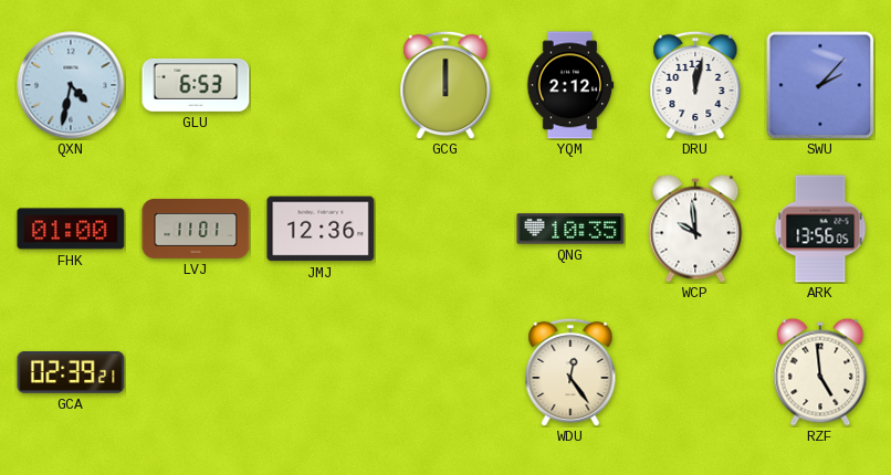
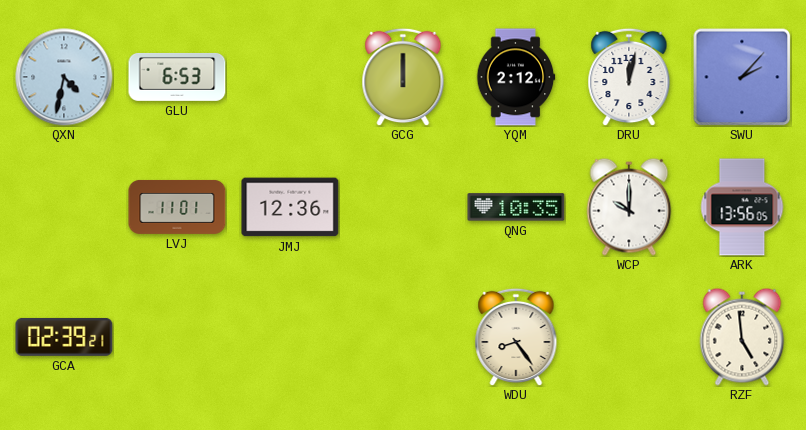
FHK: 01:00 -> none
WCP: 9:59 -> 10:00
WDU: 12:24 -> 8:24
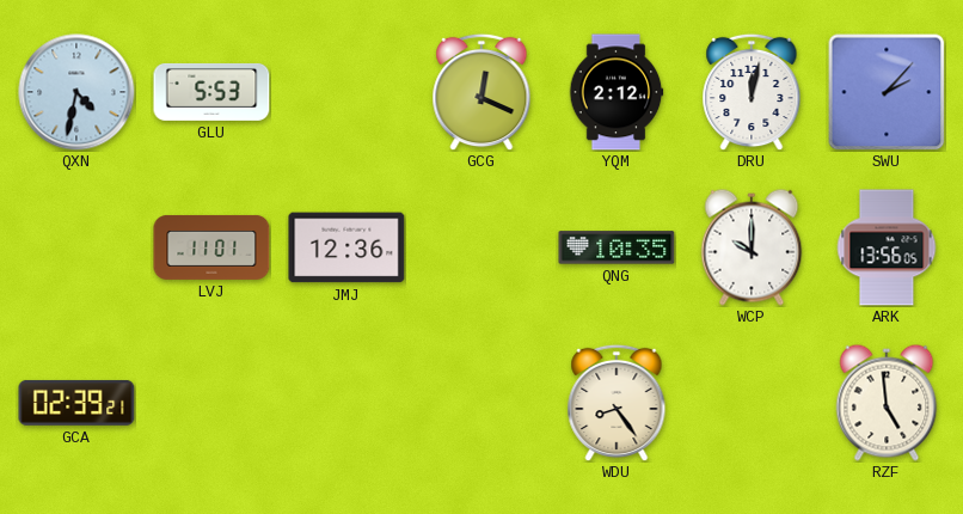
GLU: 6:53 -> 5:53
GCG: 12:00 -> 12:19
